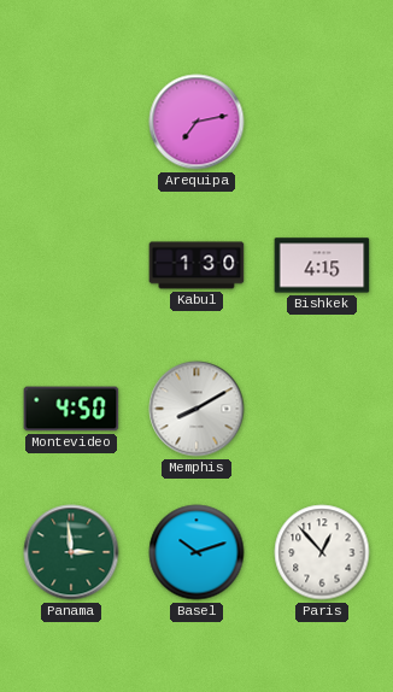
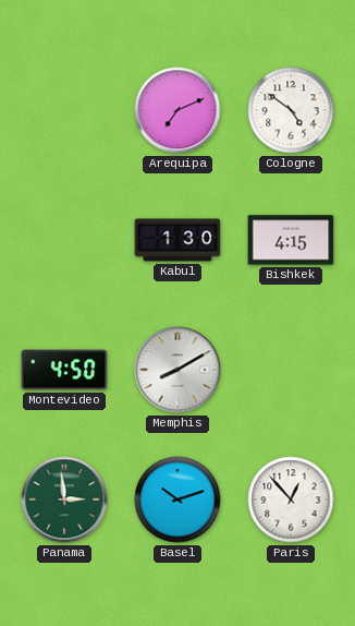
Arequipa: 7:13 -> 7:11
Cologne: none -> 4:51
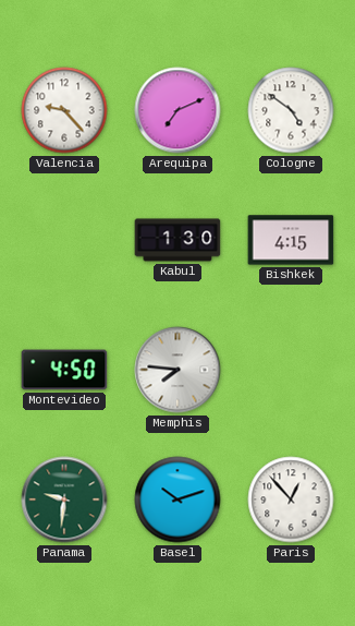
Valencia: none -> 9:23
Memphis: 8:10 -> 7:46
Panama: 2:59 -> 9:31
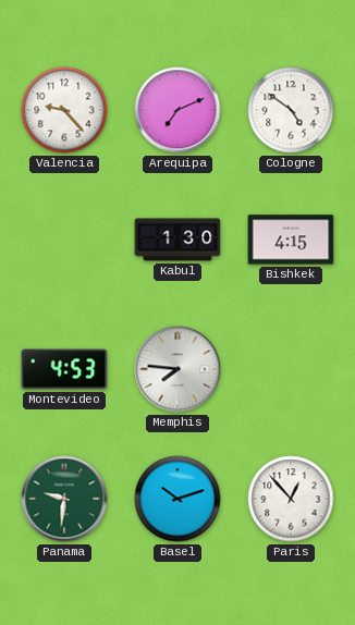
Montevideo: 4:50 -> 4:53
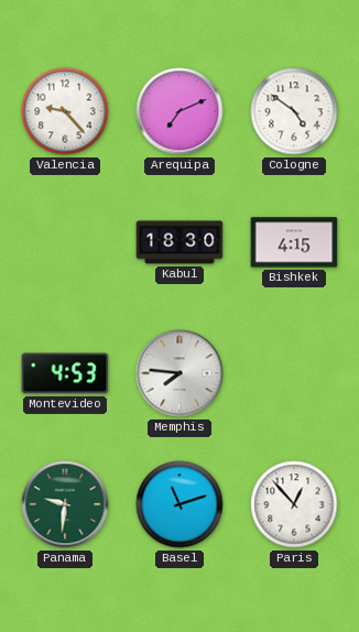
Kabul: 1:30 -> 18:30
Basel: 10:12 -> 11:12
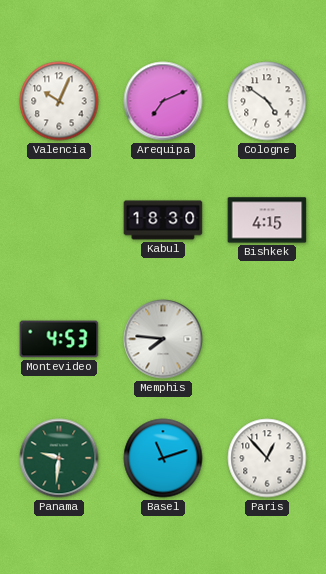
Valencia: 9:23 -> 10:04
